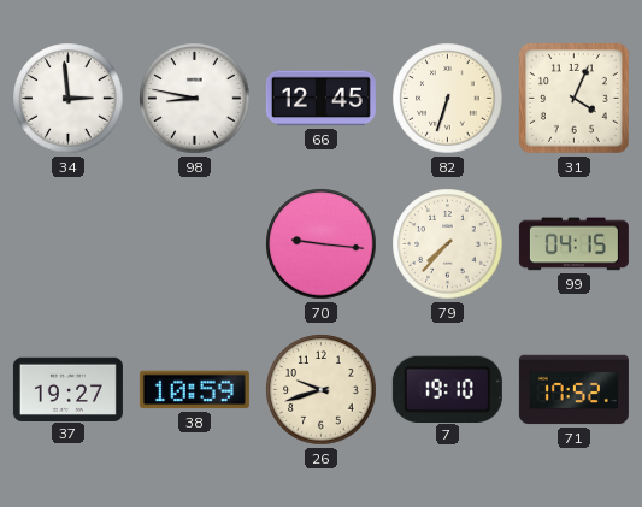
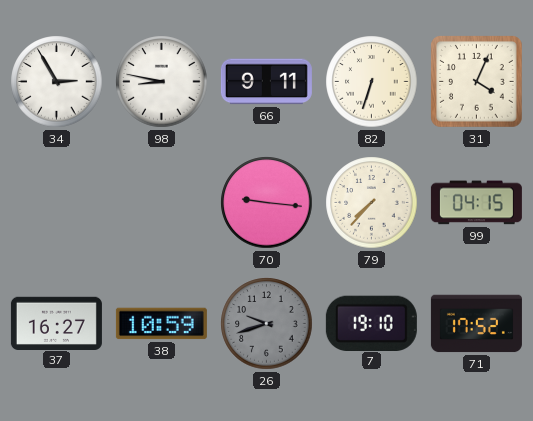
34: 2:59 -> 2:55
66: 12:45 -> 9:11
37: 19:27 -> 16:27
26 dial: cream -> grey
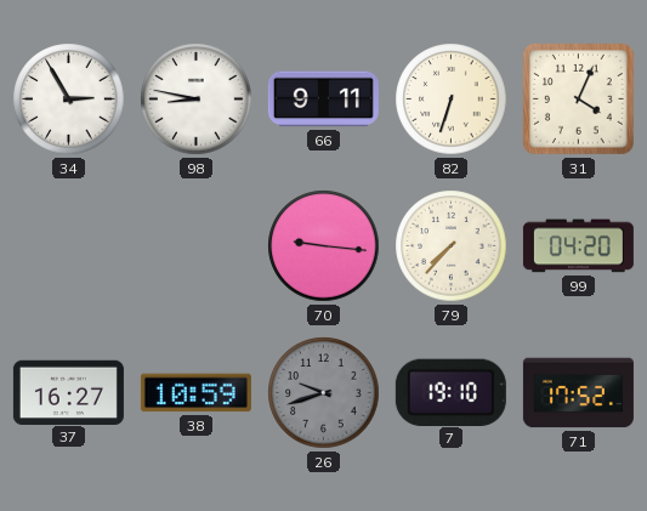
99: 04:15 -> 04:20
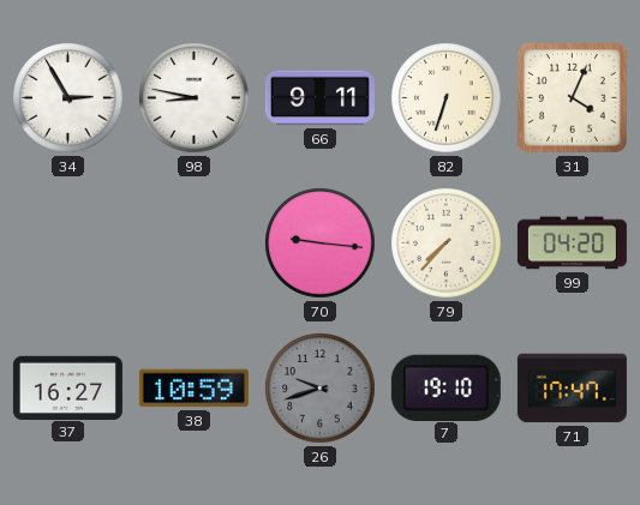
71: 17:52 -> 17:47
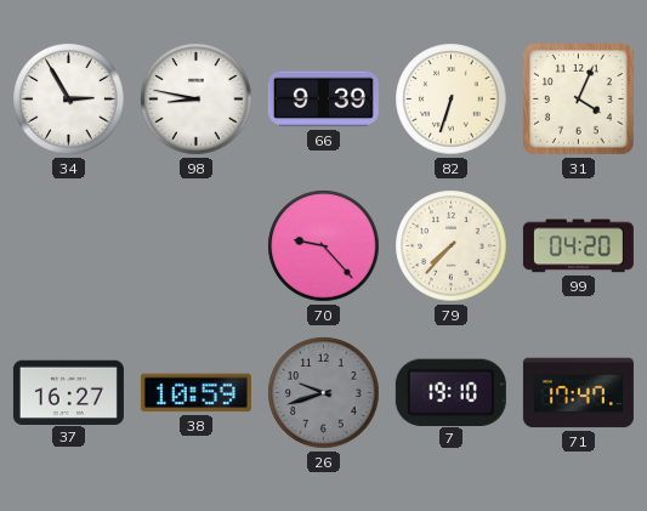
66: 9:11 -> 9:39
70: 9:16 -> 9:23
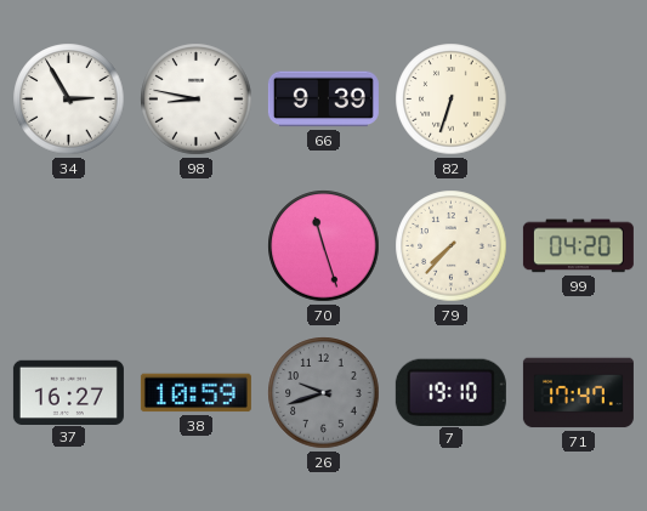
31: 4:04 -> none
70: 9:23 -> 11:27
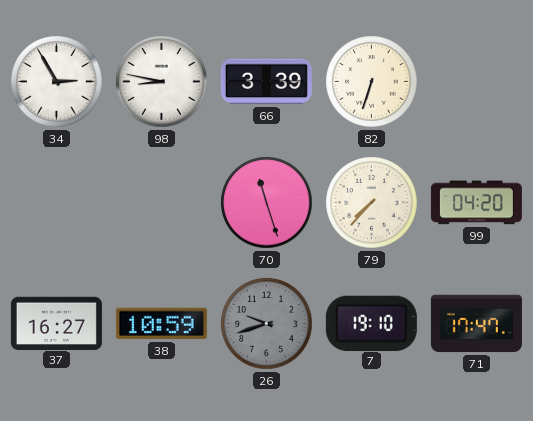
66: 9:39 -> 3:39
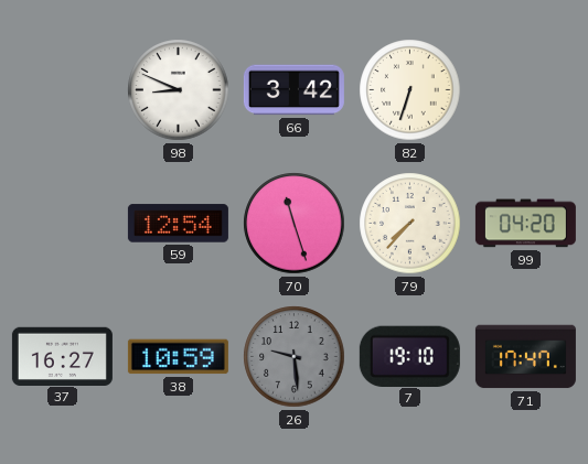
34: 2:55 -> none
98: 8:47 -> 8:49
66: 3:39 -> 3:42
59: none -> 12:54
26: 9:42 -> 9:29
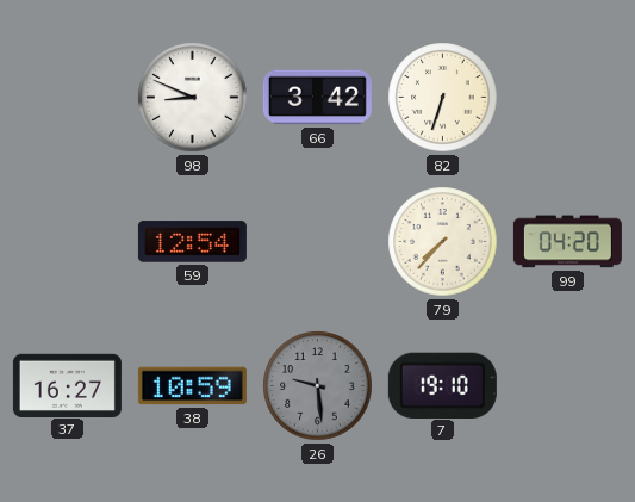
70: 11:27 -> none
71: 17:47 -> none
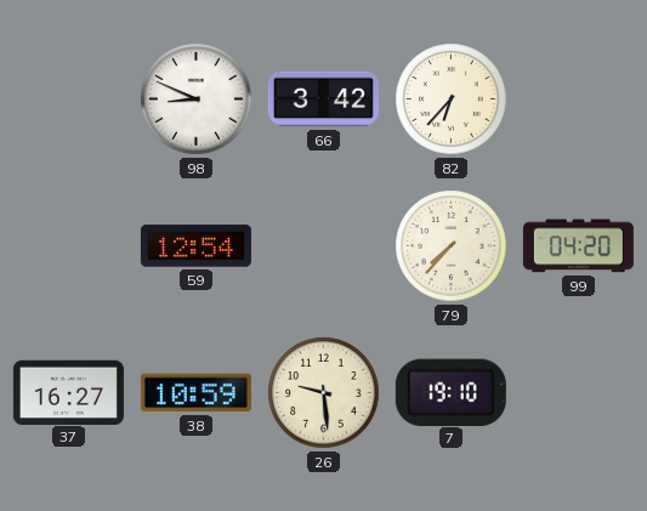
82: 6:33 -> 6:37
26 dial: grey -> cream
